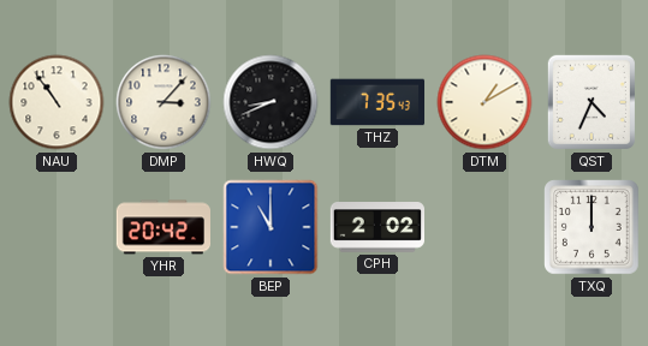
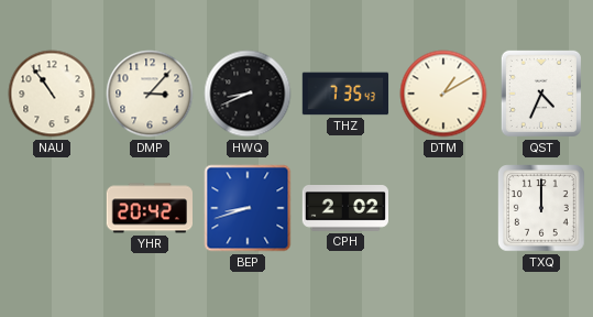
BEP: 11:00 -> 8:42
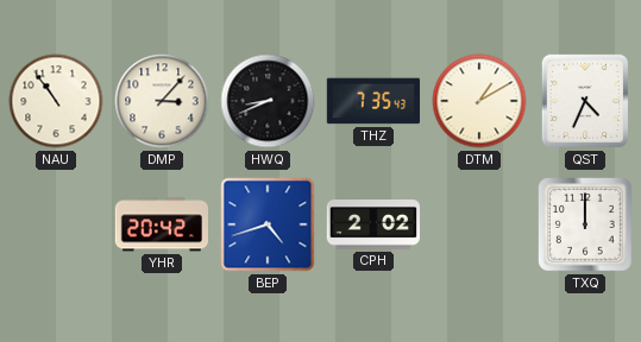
BEP: 8:42 -> 4:42
